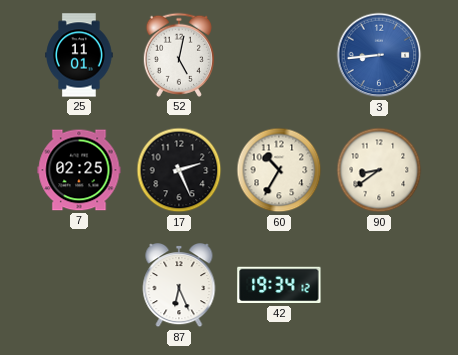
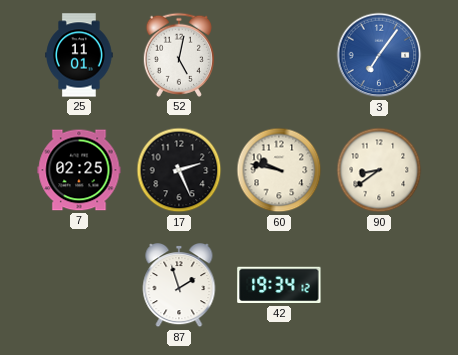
3: 8:44 -> 7:06
60: 10:35 -> 9:47
87: 6:26 -> 1:57
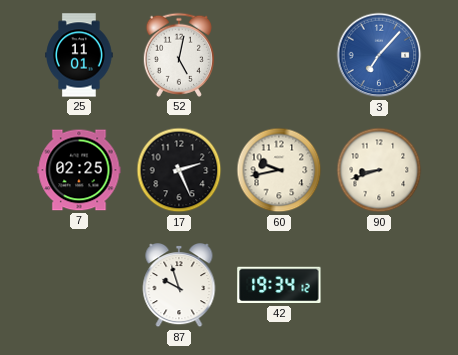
3: 7:06 -> 7:07
60: 9:47 -> 9:43
90: 8:39 -> 8:42
87: 1:57 -> 9:57
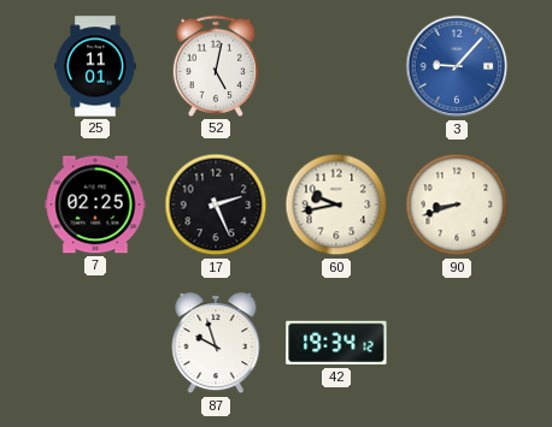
3: 7:07 -> 9:07
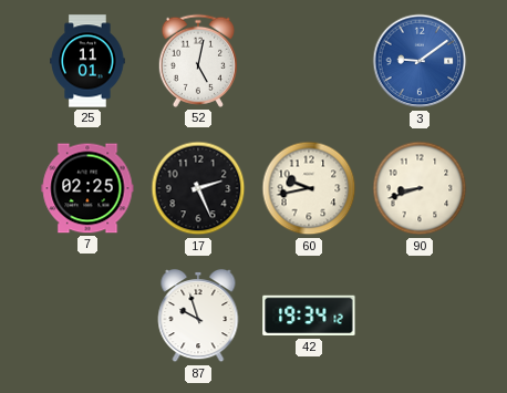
3: 9:07 -> 9:09
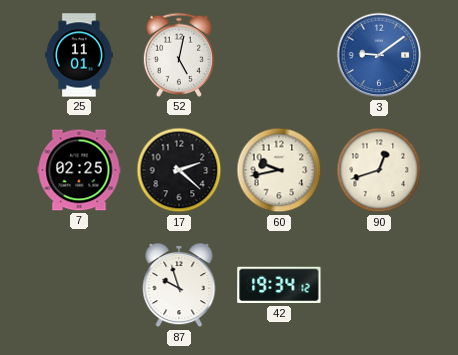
17: 2:26 -> 2:22
90: 8:42 -> 12:42
